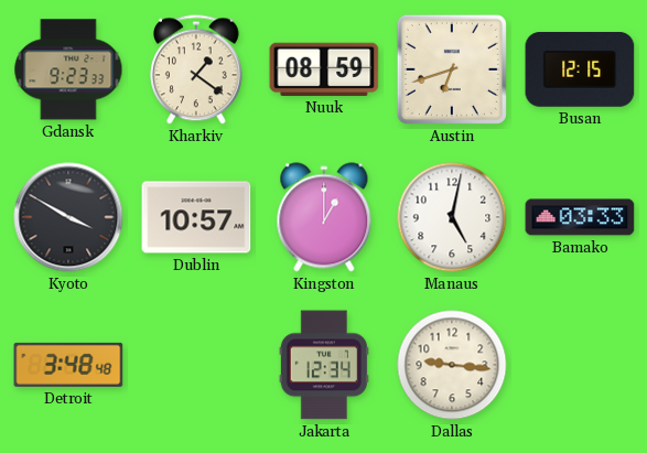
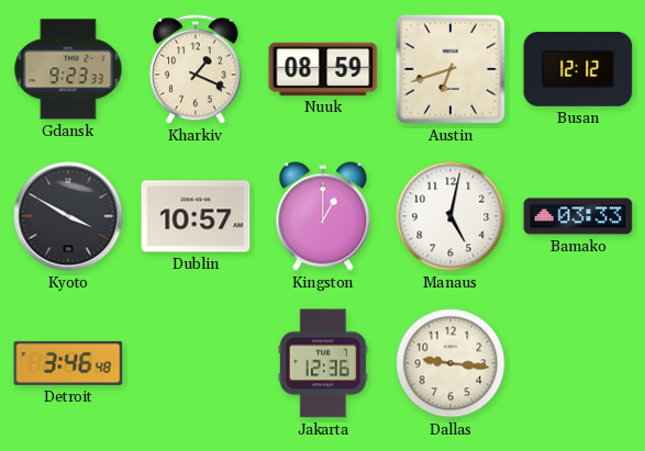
Kharkiv: 1:21 -> 1:19
Busan: 12:15 -> 12:12
Detroit: 3:48 -> 3:46
Jakarta: 12:34 -> 12:36
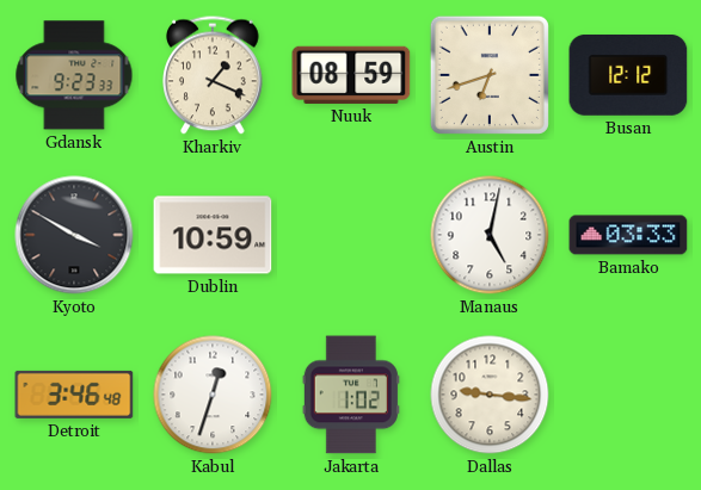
Dublin: 10:57 -> 10:59
Kingston: 1:00 -> none
Kabul: none -> 12:33
Jakarta: 12:36 -> 1:02
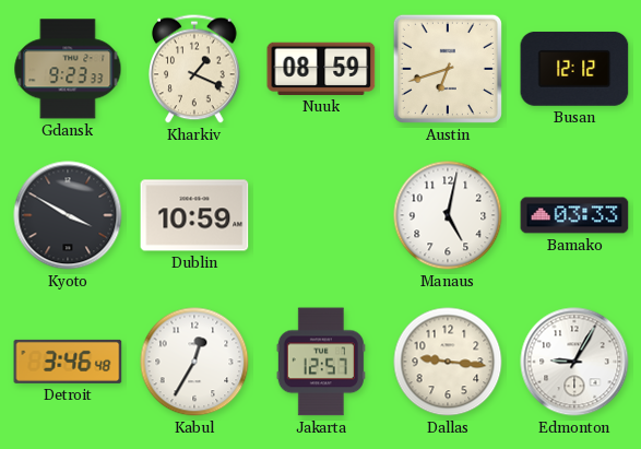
Kabul: 12:33 -> 12:35
Jakarta: 1:02 -> 12:57
Edmonton: none -> 9:05
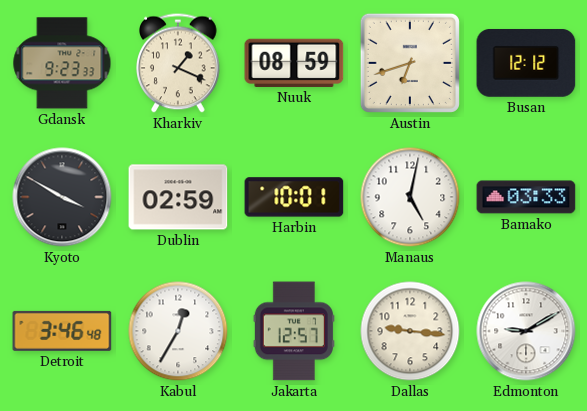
Dublin: 10:59 -> 02:59
Harbin: none -> 10:01
Edmonton: 9:05 -> 9:10
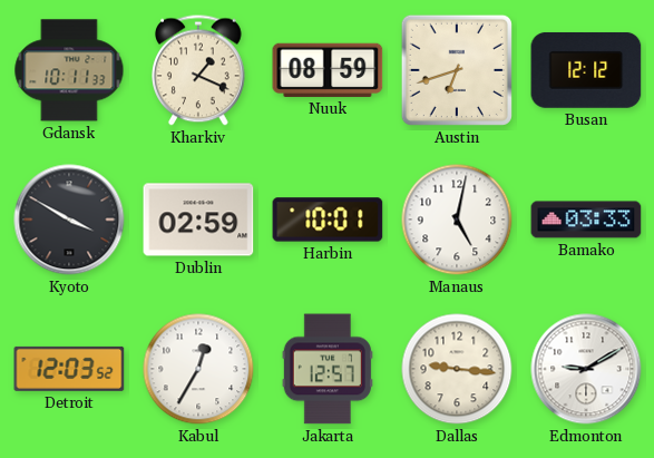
Gdansk: 9:23 -> 10:11
Detroit: 3:46 -> 12:03
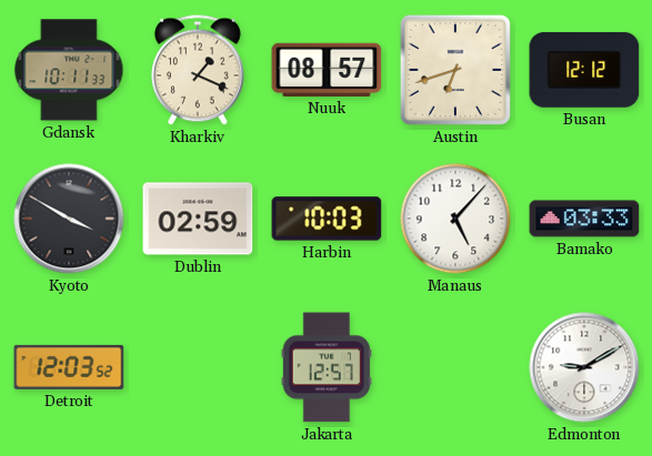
Nuuk: 08:59 -> 08:57
Harbin: 10:01 -> 10:03
Manaus: 5:02 -> 5:07
Kabul: 12:35 -> none
Dallas: 9:16 -> none
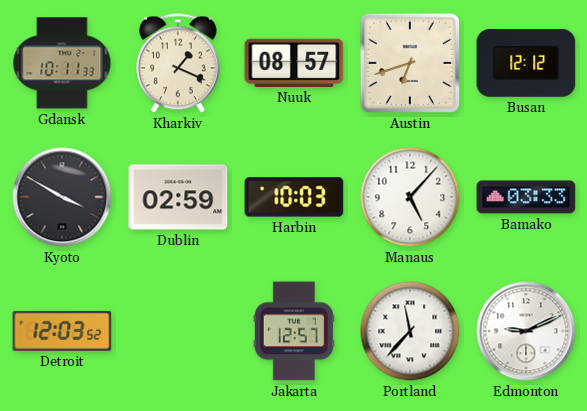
Portland: none -> 11:37
Edmonton: 9:10 -> 9:11
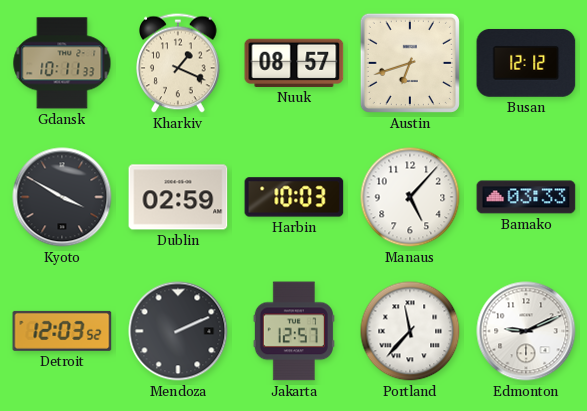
Mendoza: none -> 2:11
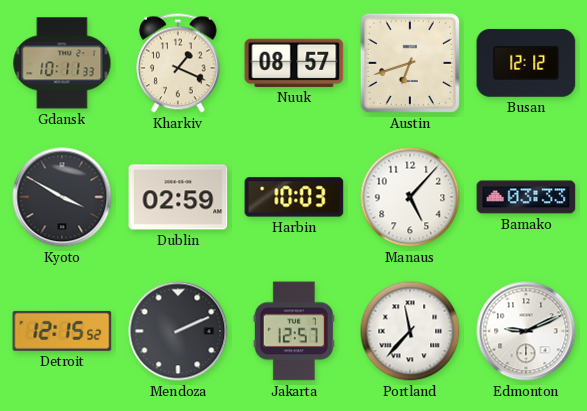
Detroit: 12:03 -> 12:15
